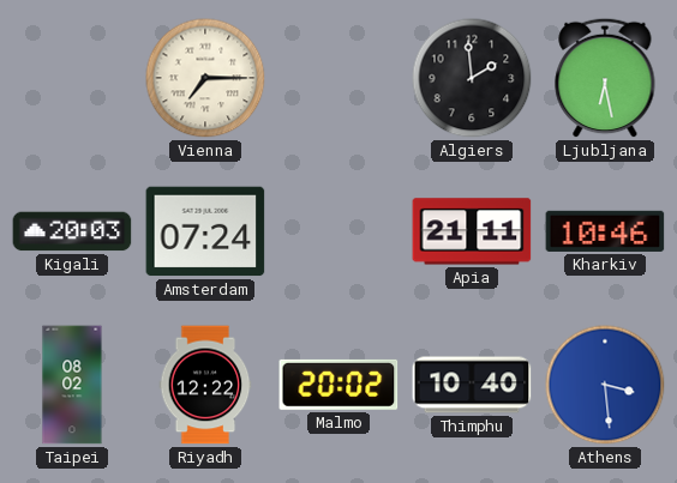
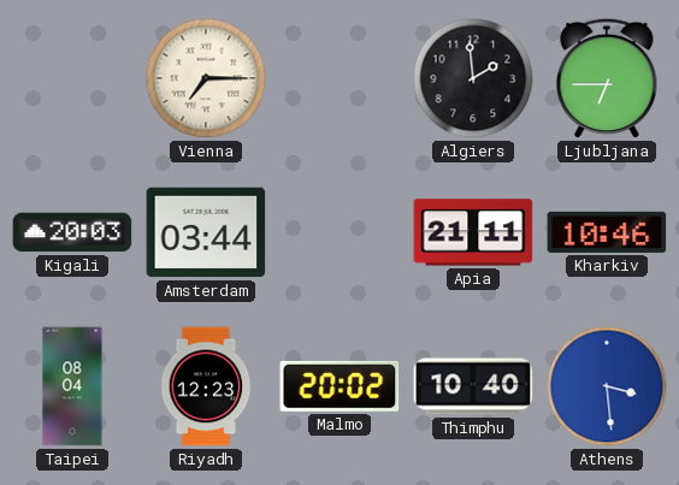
Ljubljana: 6:28 -> 6:45
Amsterdam: 07:24 -> 03:44
Taipei: 08:02 -> 08:04
Riyadh: 12:22 -> 12:23
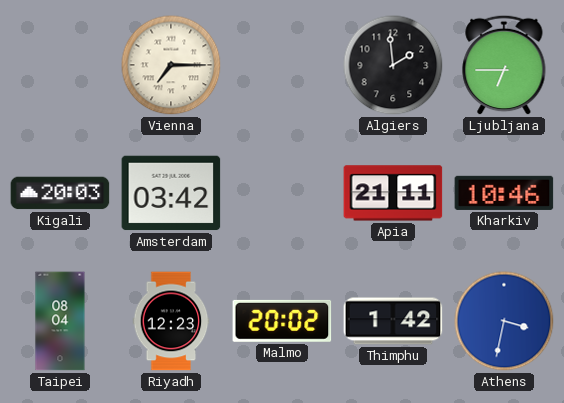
Amsterdam: 03:44 -> 03:42
Thimphu: 10:40 -> 1:42
Athens: 3:29 -> 3:32
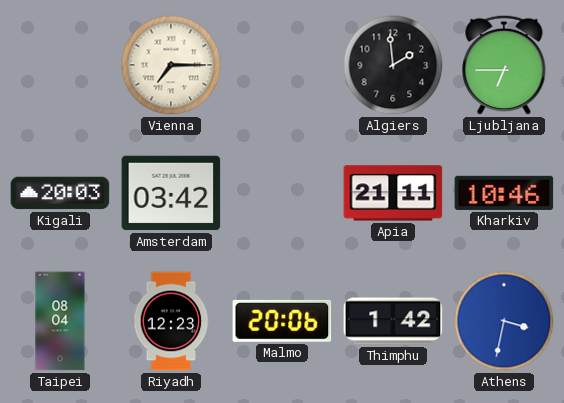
Malmo: 20:02 -> 20:06
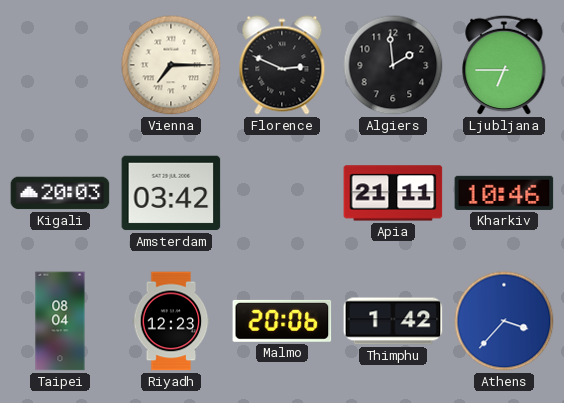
Florence: none -> 2:49
Athens: 3:32 -> 3:37
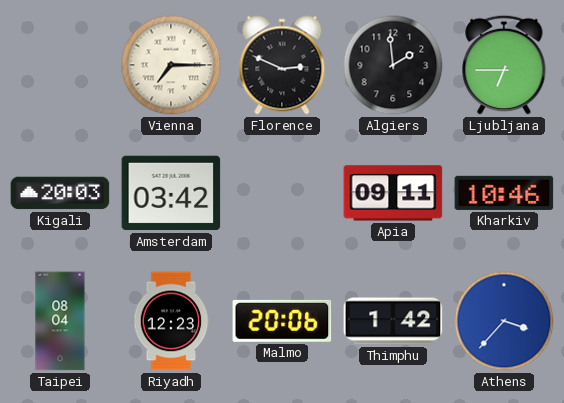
Apia: 21:11 -> 09:11
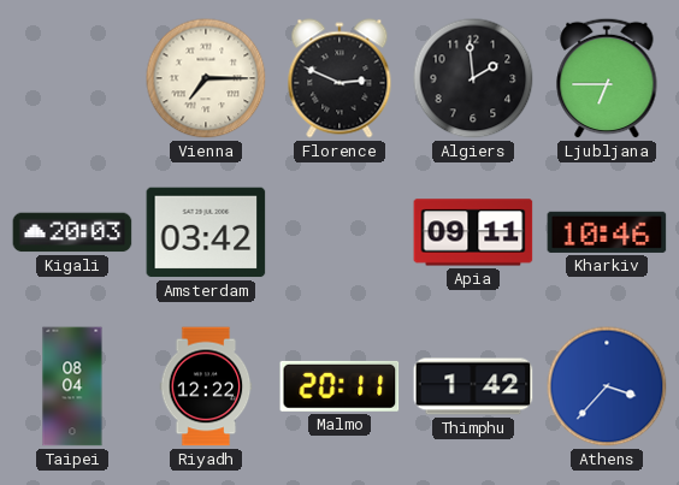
Riyadh: 12:23 -> 12:22
Malmo: 20:06 -> 20:11
